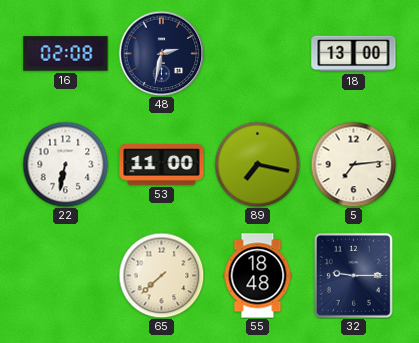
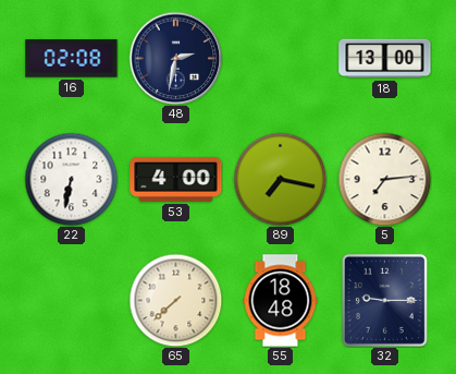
53: 11:00 -> 4:00
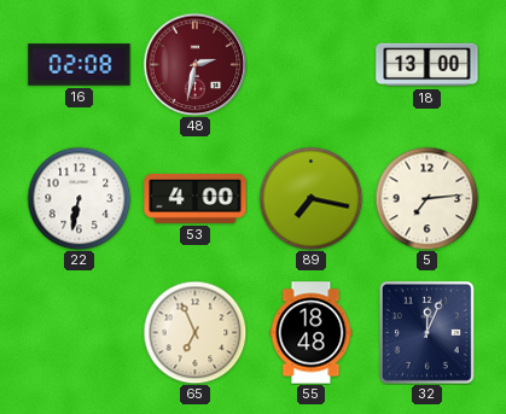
48 dial: navy -> burgundy
65: 7:38 -> 6:56
32: 9:15 -> 12:04
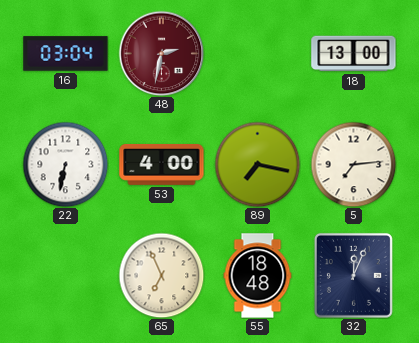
16: 02:08 -> 03:04
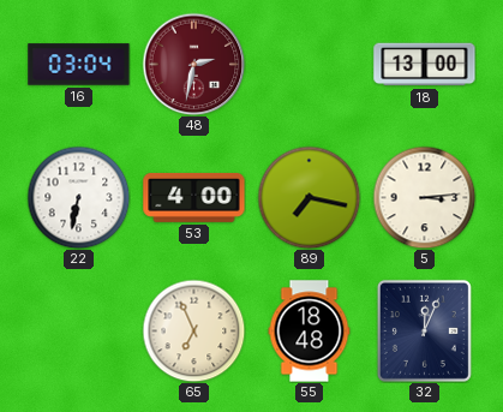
5: 7:14 -> 3:14
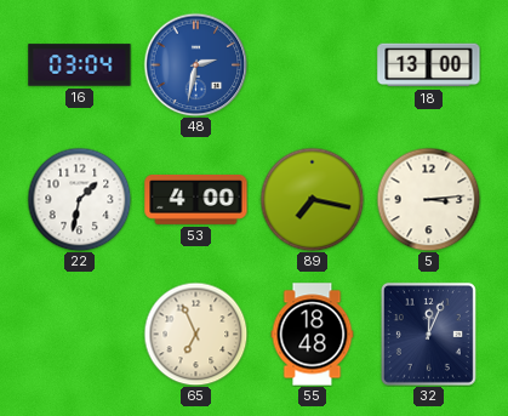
48 dial: burgundy -> blue
22: 6:32 -> 1:32
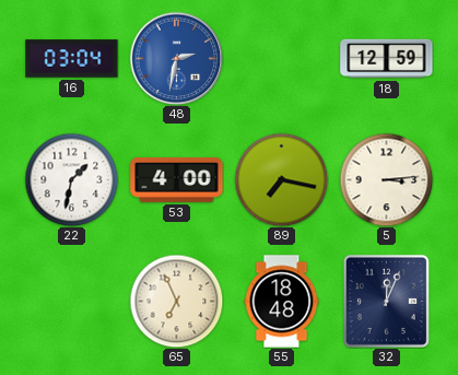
18: 13:00 -> 12:59
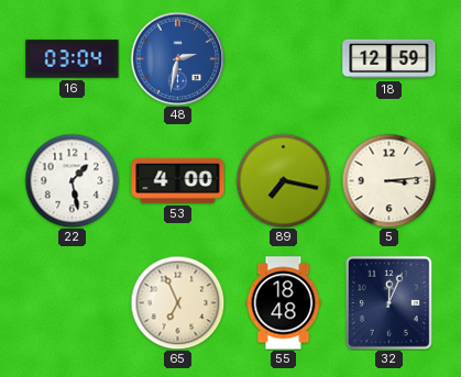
22: 1:32 -> 1:28
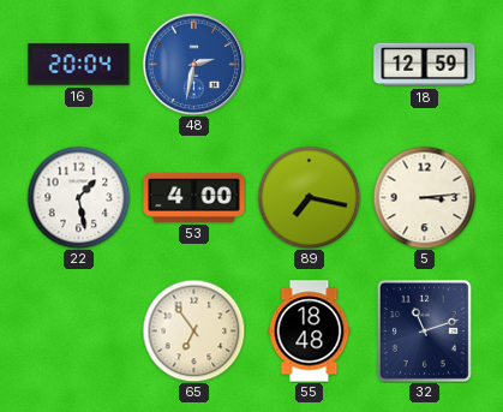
16: 03:04 -> 20:04
65: 6:56 -> 6:54
32: 12:04 -> 11:12
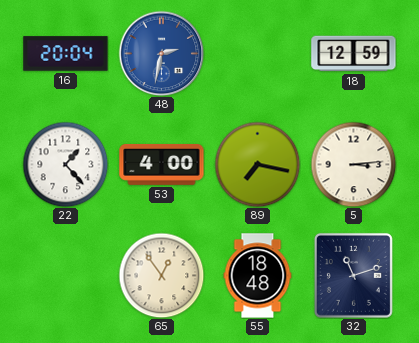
22: 1:28 -> 1:23
65: 6:54 -> 12:54
